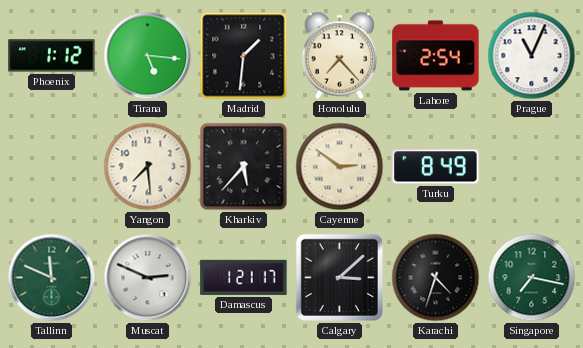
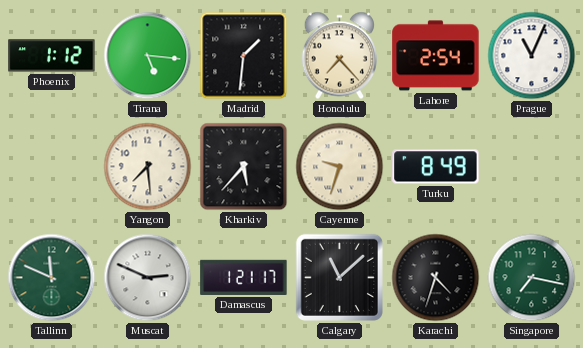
Cayenne: 2:51 -> 9:33
Calgary: 3:08 -> 11:08
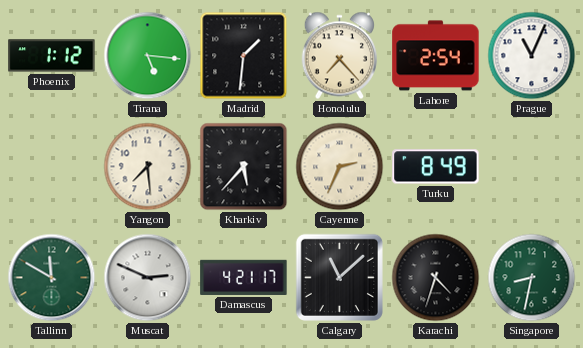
Cayenne: 9:33 -> 2:34
Tallinn: 11:49 -> 11:50
Damascus: 1:21 -> 4:21
Singapore: 7:17 -> 8:32
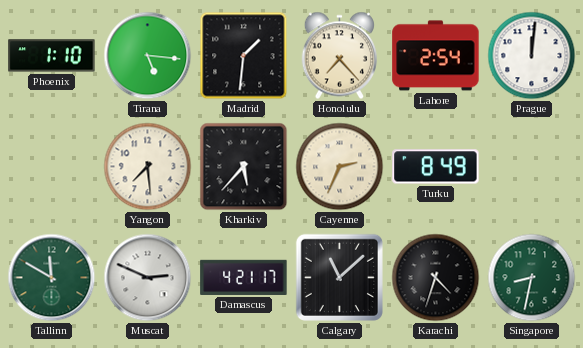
Phoenix: 1:12 -> 1:10
Prague: 11:04 -> 12:01
